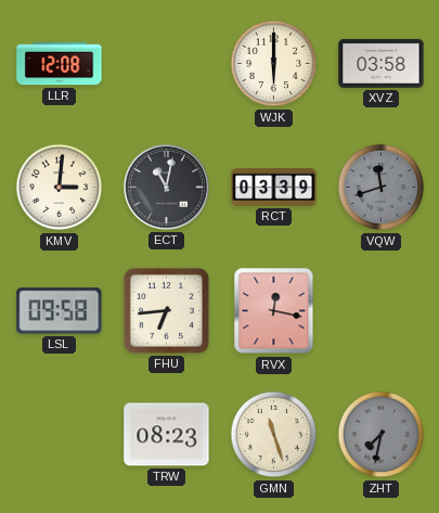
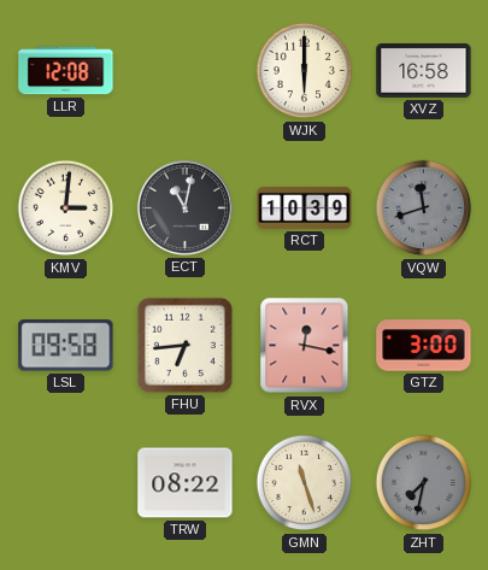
XVZ: 03:58 -> 16:58
RCT: 03:39 -> 10:39
GTZ: none -> 3:00
TRW: 08:23 -> 08:22
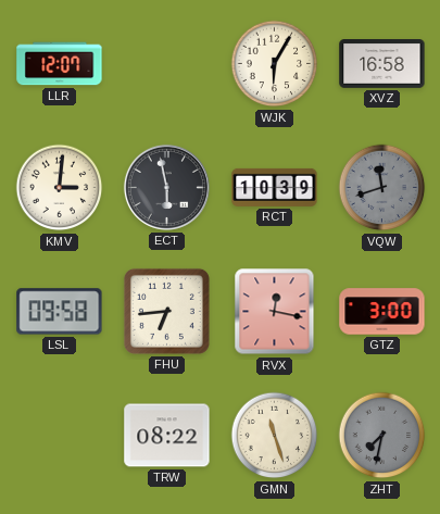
LLR: 12:08 -> 12:07
WJK: 6:00 -> 6:05
ECT: 11:02 -> 5:58
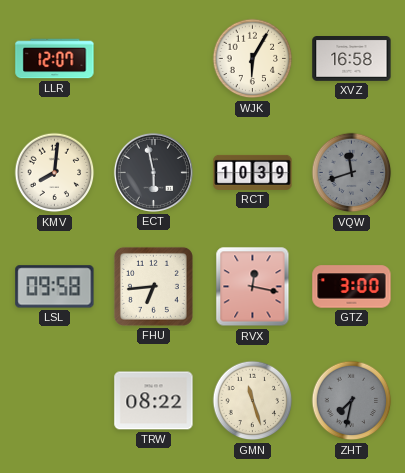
KMV: 3:01 -> 8:01
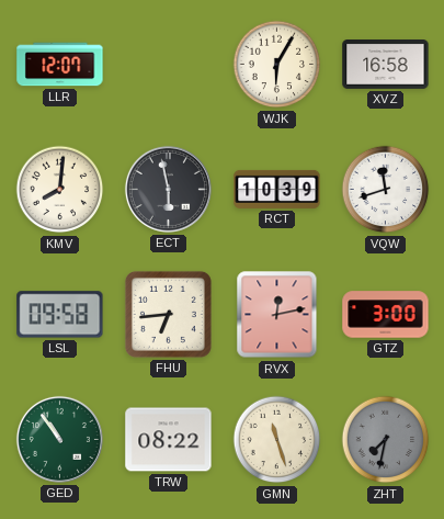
VQW dial: grey -> white
RVX: 12:17 -> 12:13
GED: none -> 10:54
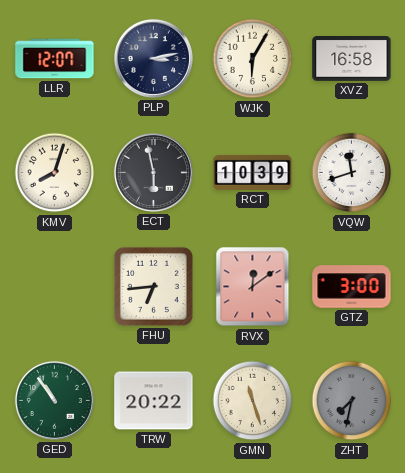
PLP: none -> 3:13
KMV: 8:01 -> 8:03
LSL: 09:58 -> none
RVX: 12:13 -> 12:09
TRW: 08:22 -> 20:22
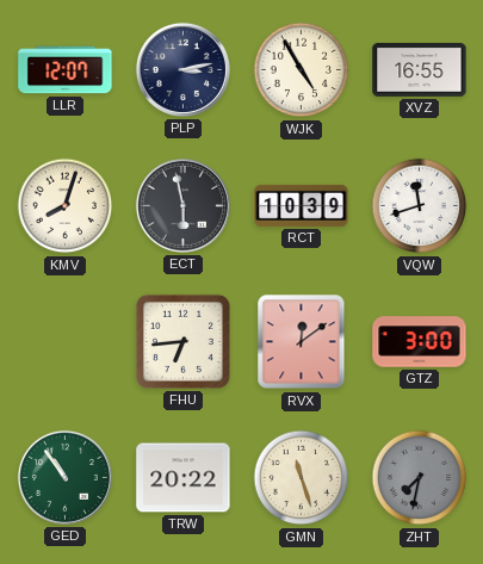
WJK: 6:05 -> 4:55
XVZ: 16:58 -> 16:55
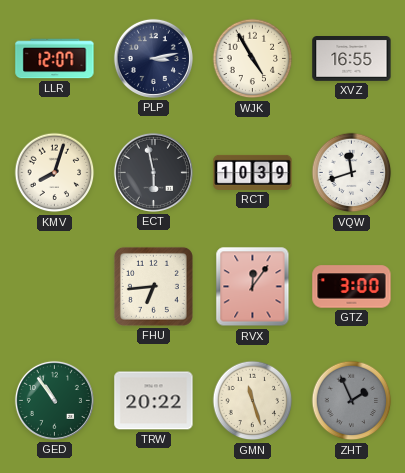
RVX: 12:09 -> 12:06
ZHT: 7:32 -> 1:56
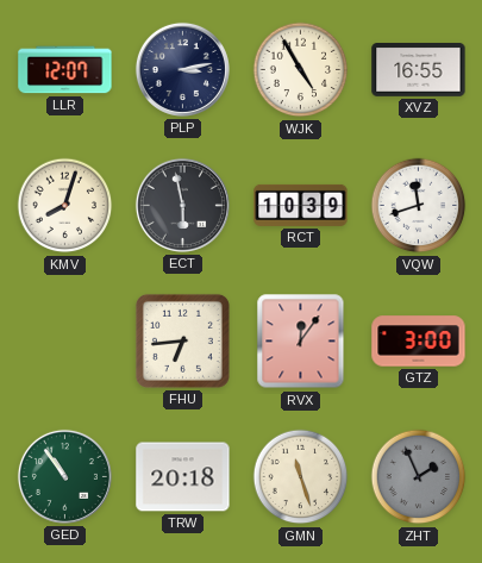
TRW: 20:22 -> 20:18
